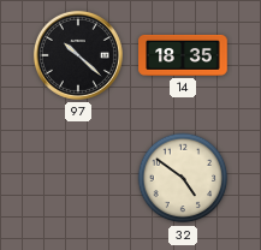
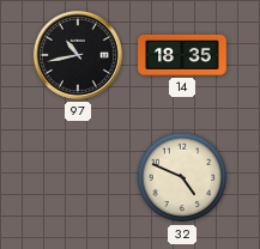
97: 10:22 -> 10:43
32: 4:51 -> 4:49
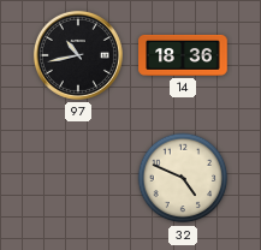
14: 18:35 -> 18:36
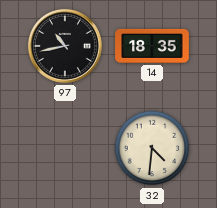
14: 18:36 -> 18:35
32: 4:49 -> 4:31
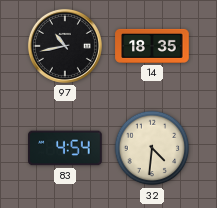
83: none -> 4:54
